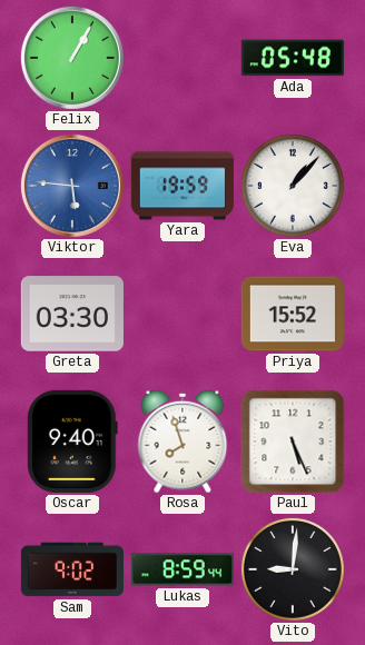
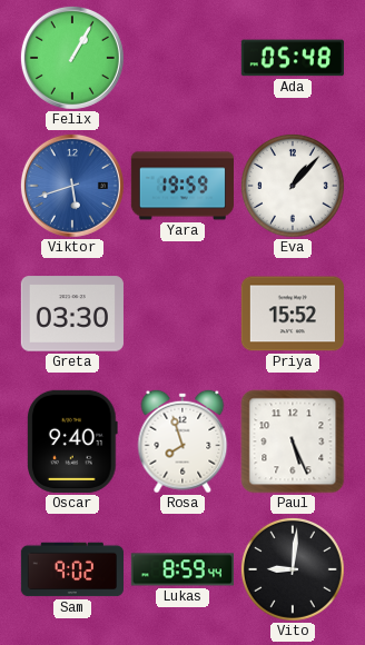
Viktor: 5:46 -> 5:42
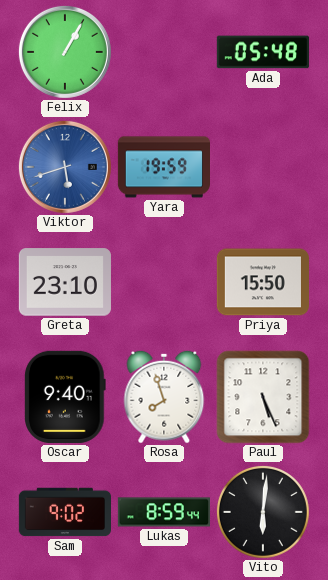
Eva: 1:07 -> none
Greta: 03:30 -> 23:10
Priya: 15:52 -> 15:50
Vito: 9:01 -> 6:01
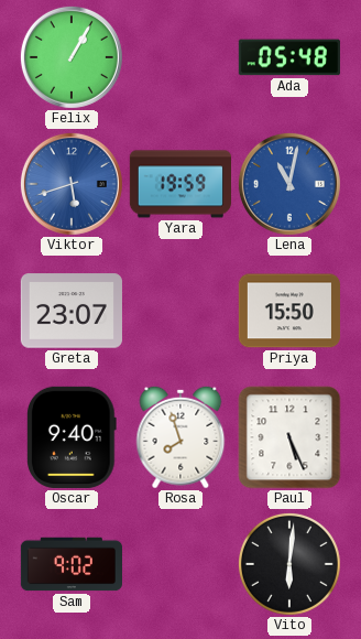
Lena: none -> 11:02
Greta: 23:10 -> 23:07
Lukas: 8:59 -> none
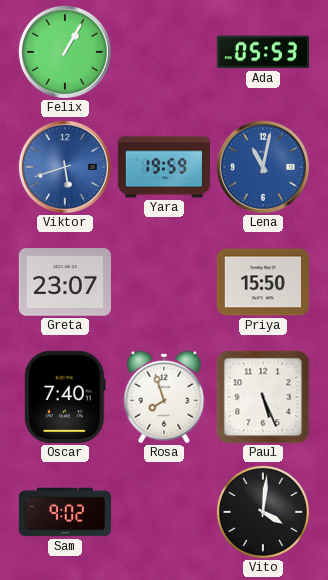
Ada: 05:48 -> 05:53
Oscar: 9:40 -> 7:40
Vito: 6:01 -> 4:01
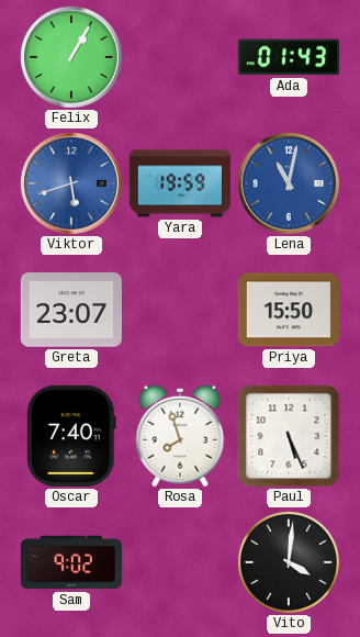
Ada: 05:53 -> 01:43
